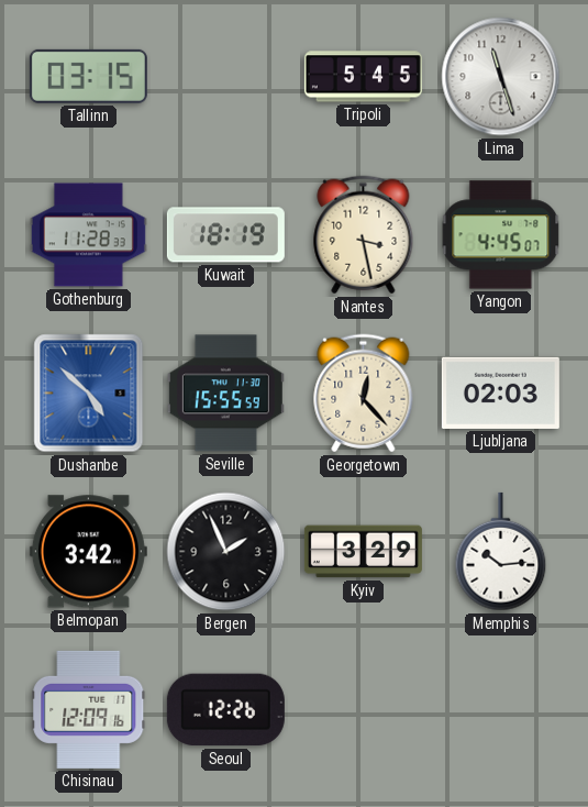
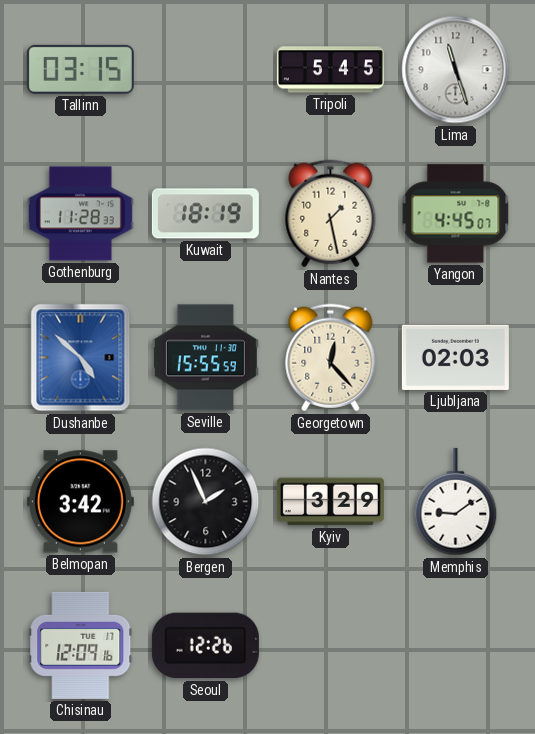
Nantes: 3:28 -> 1:28
Memphis: 10:14 -> 9:09
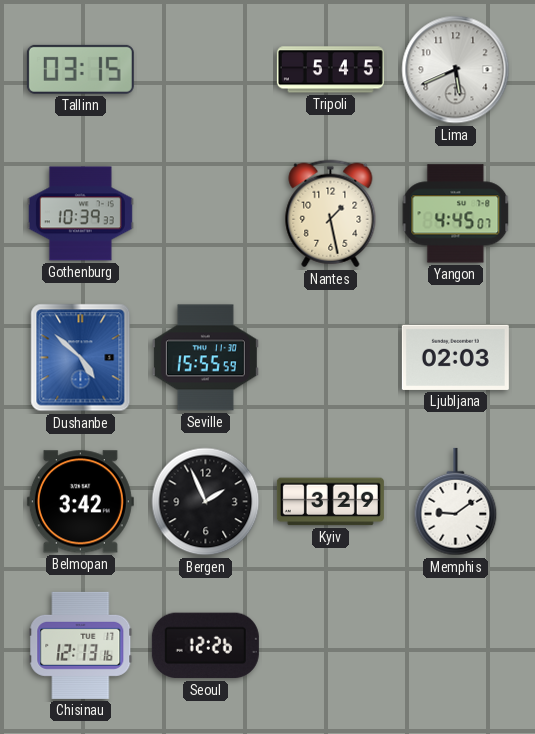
Lima: 11:27 -> 5:41
Gothenburg: 11:28 -> 10:39
Kuwait: 18:19 -> none
Georgetown: 12:23 -> none
Chisinau: 12:09 -> 12:13
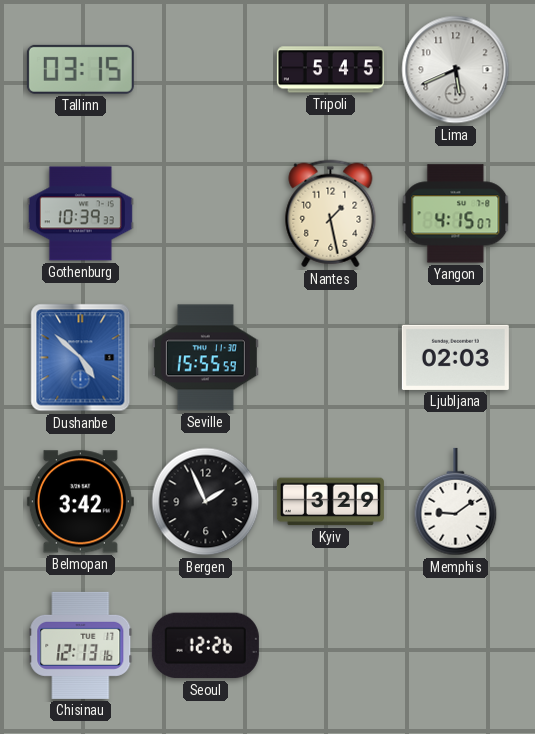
Yangon: 4:45 -> 4:15
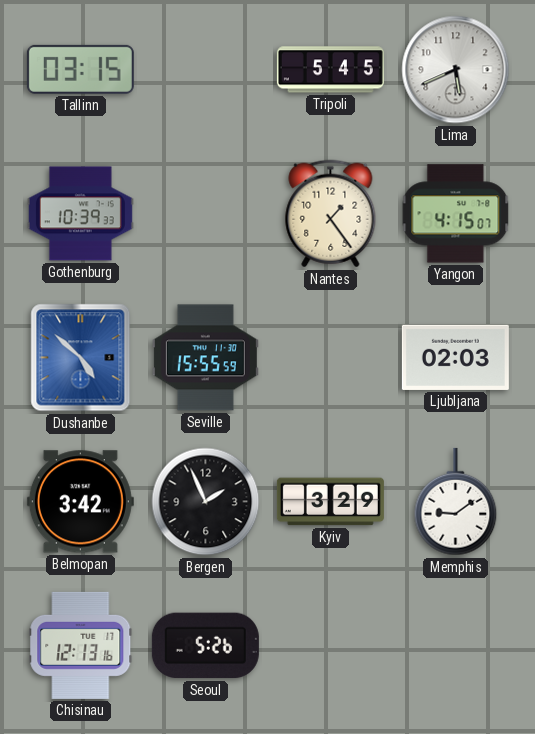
Nantes: 1:28 -> 1:24
Seoul: 12:26 -> 5:26
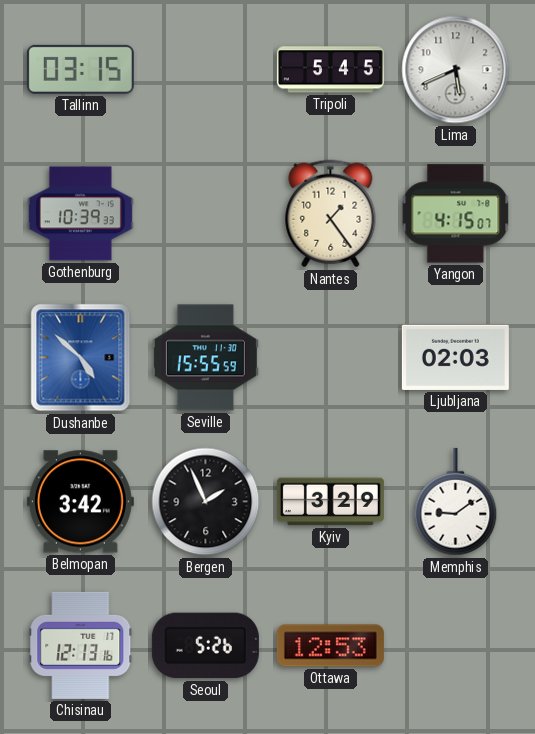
Ottawa: none -> 12:53
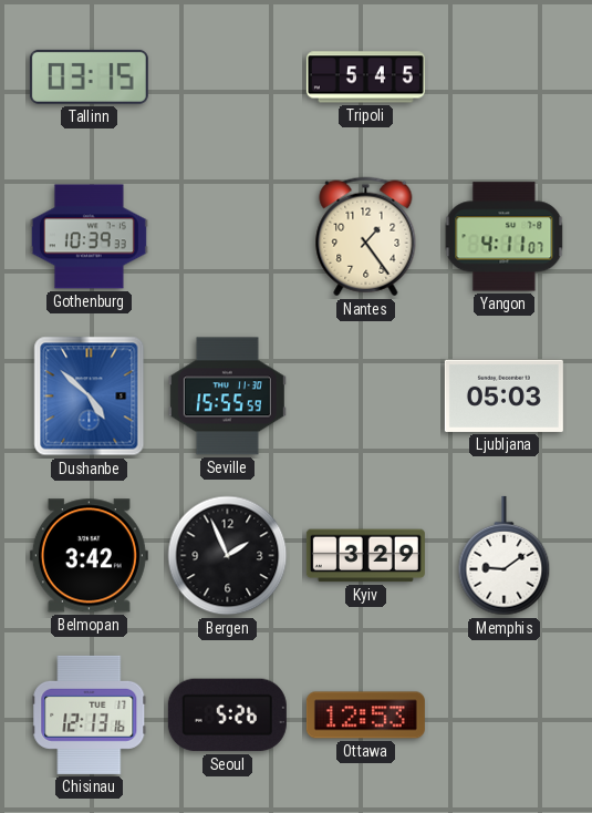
Lima: 5:41 -> none
Yangon: 4:15 -> 4:11
Ljubljana: 02:03 -> 05:03
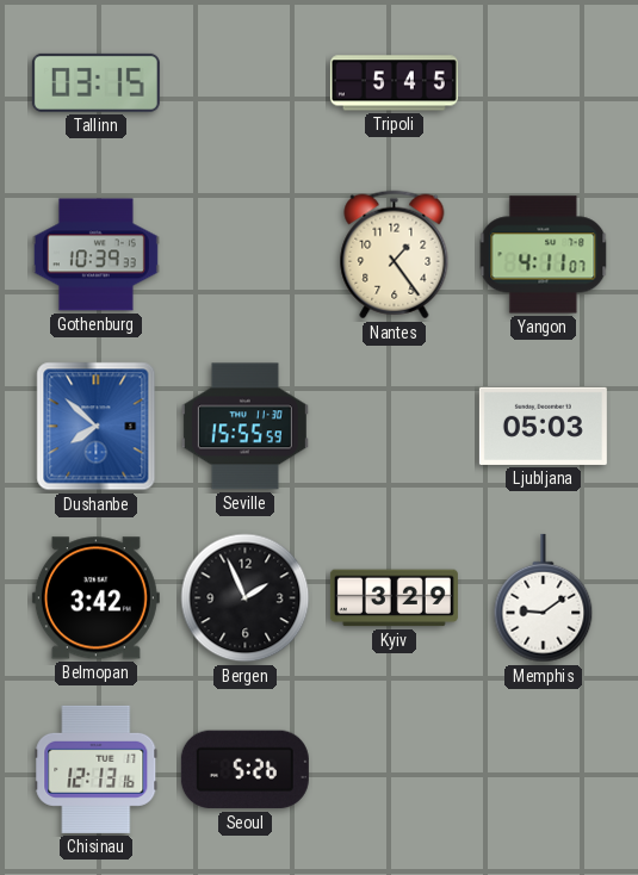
Dushanbe: 4:52 -> 7:52
Ottawa: 12:53 -> none
